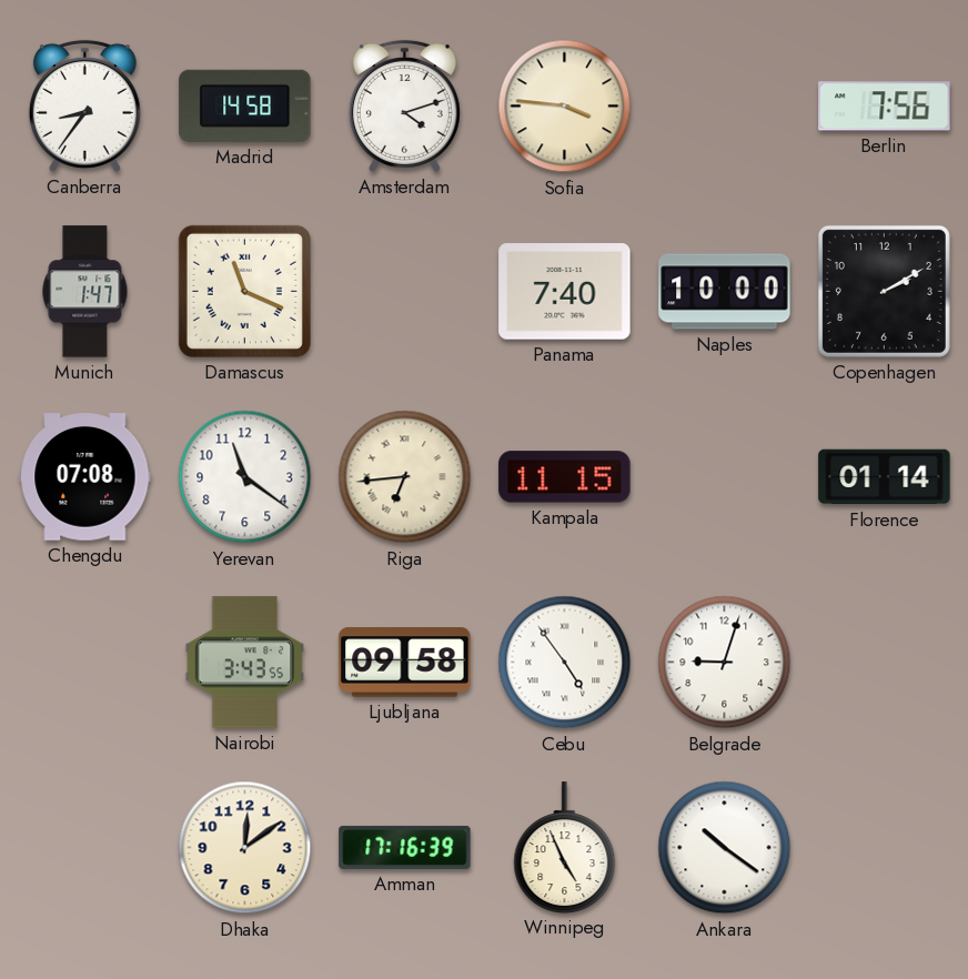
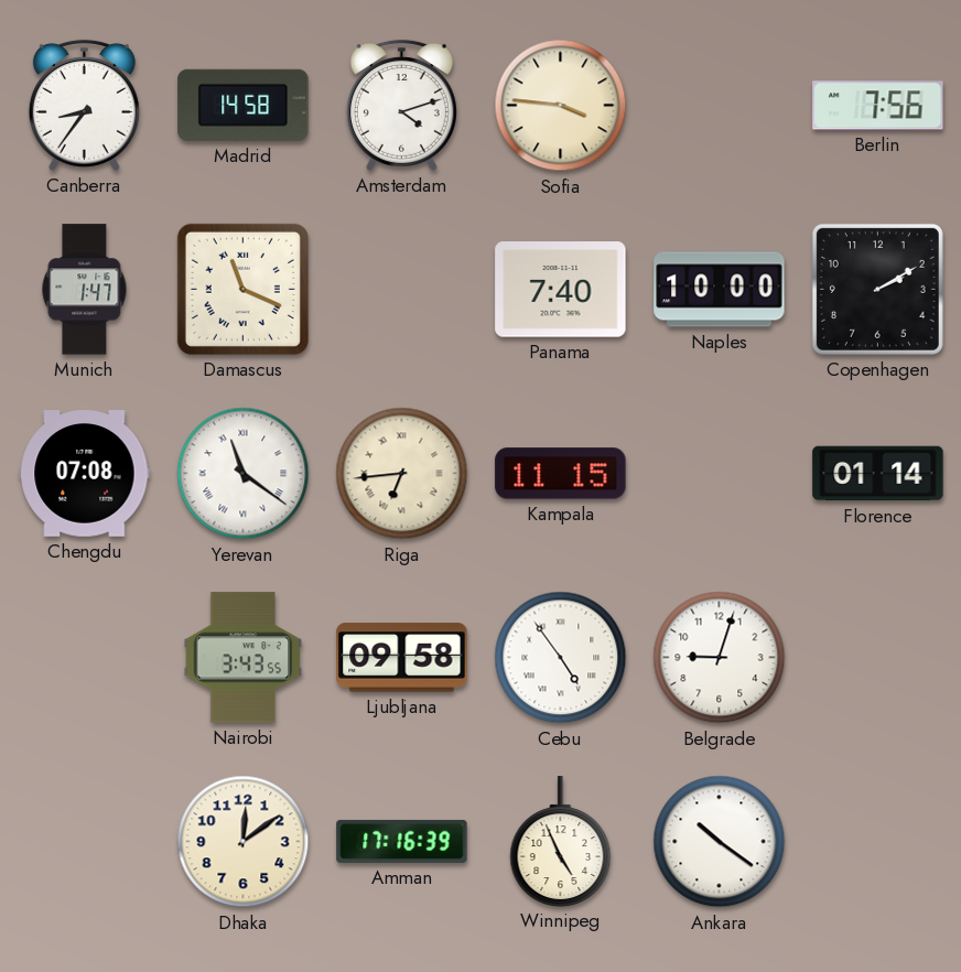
Yerevan numerals: Arabic -> Roman
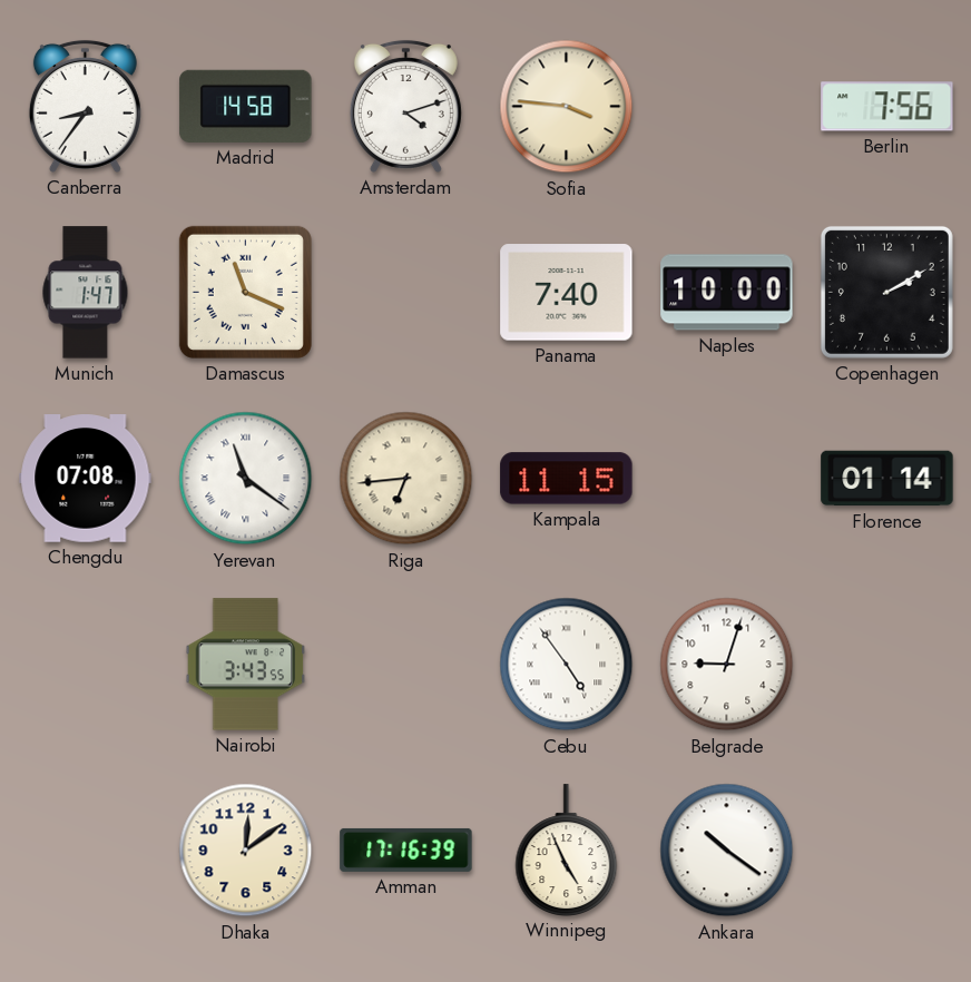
Ljubljana: 09:58 -> none
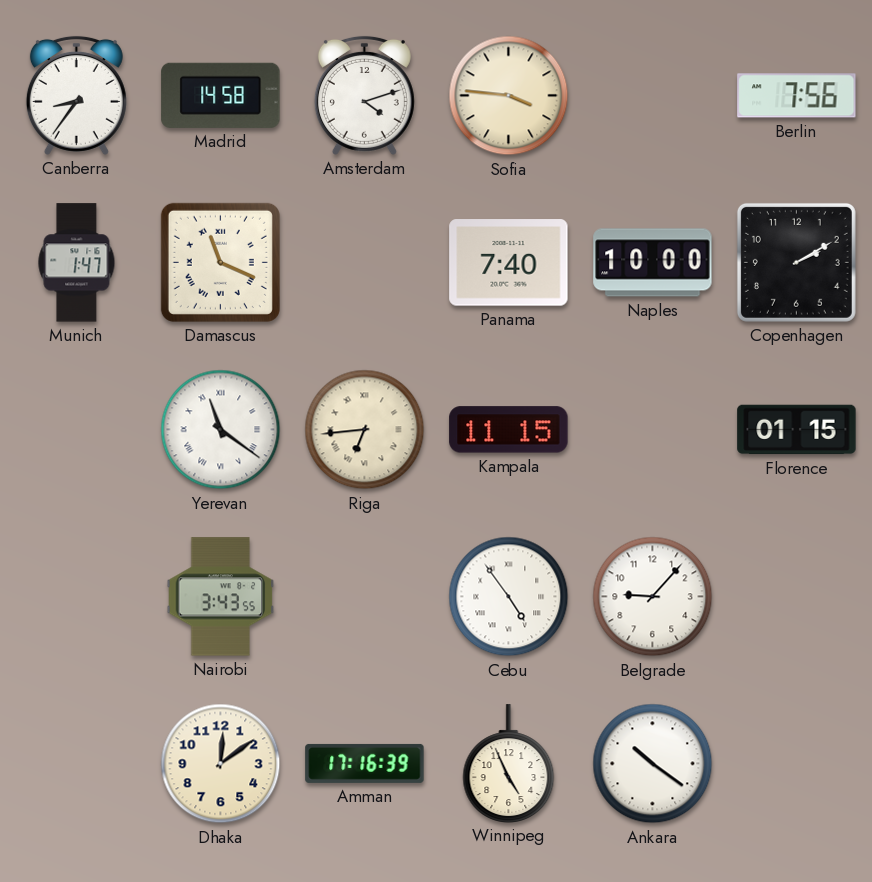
Chengdu: 07:08 -> none
Florence: 01:14 -> 01:15
Belgrade: 9:03 -> 9:07
